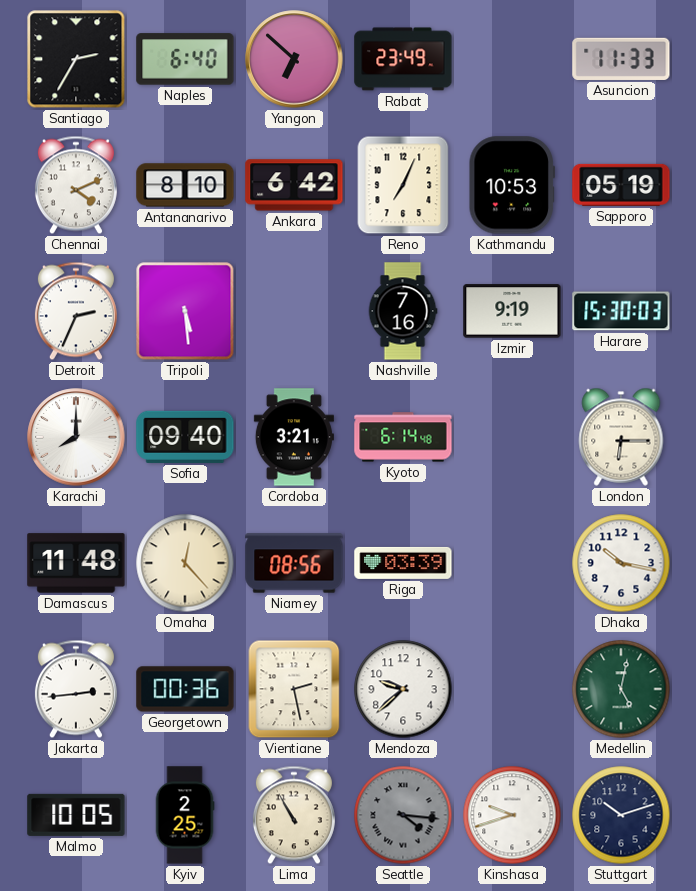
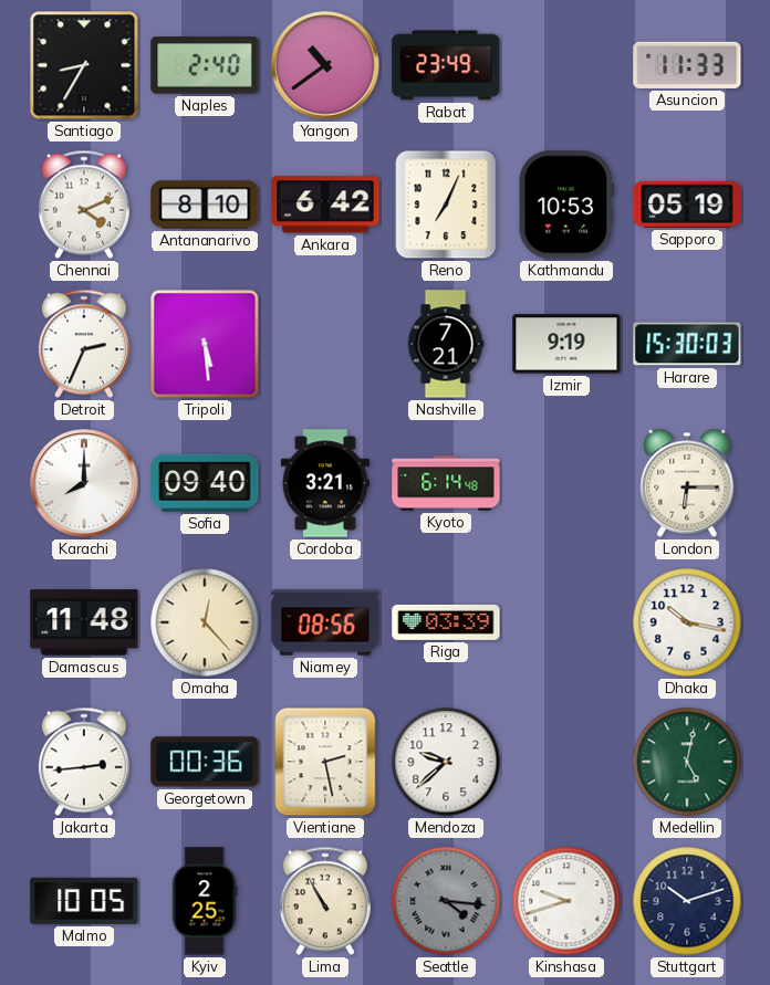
Santiago: 2:35 -> 8:35
Naples: 6:40 -> 2:40
Yangon: 6:52 -> 10:39
Nashville: 7:16 -> 7:21
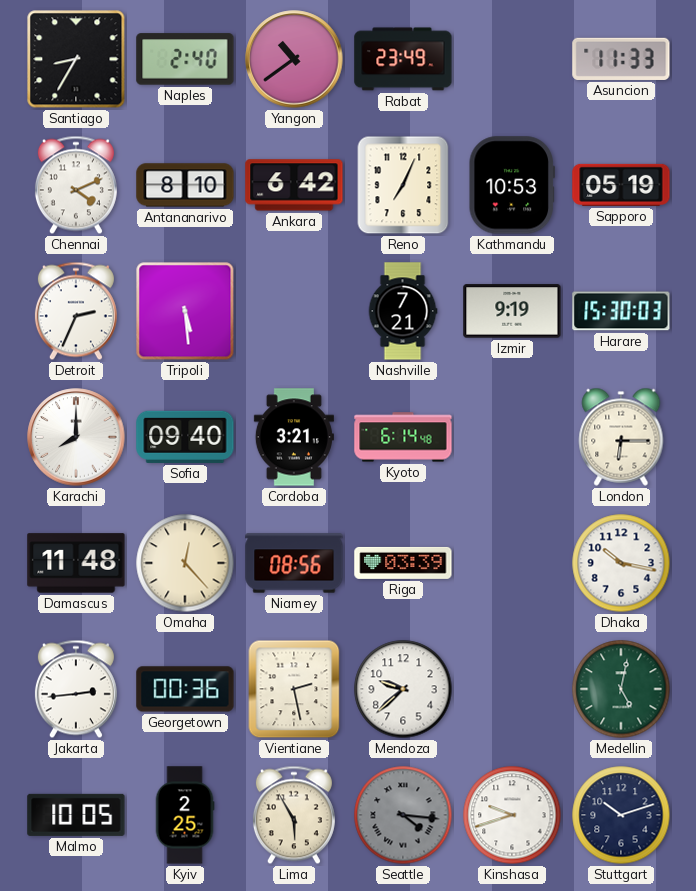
Lima: 10:55 -> 5:55
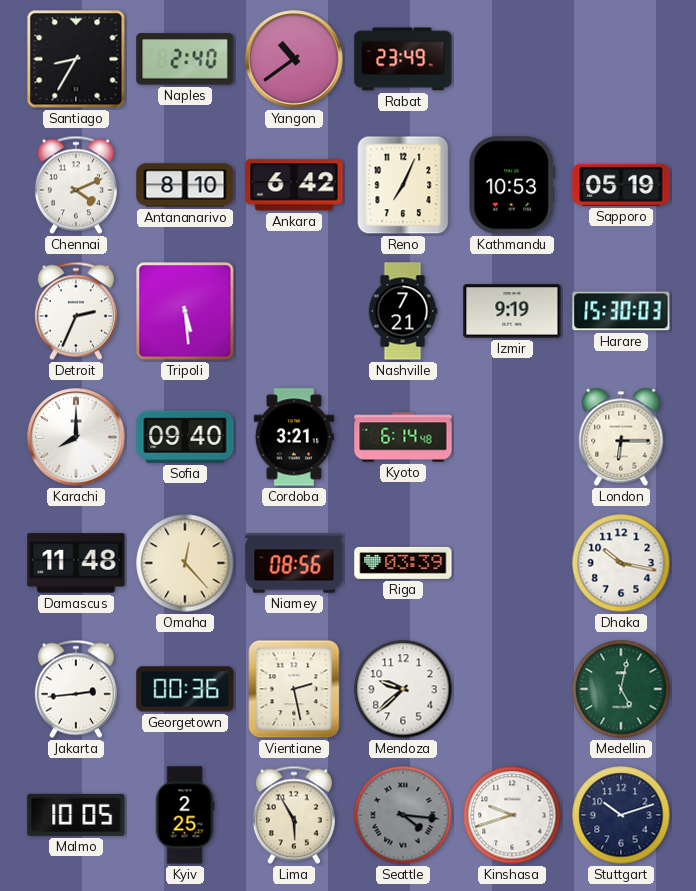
Asuncion: 11:33 -> none
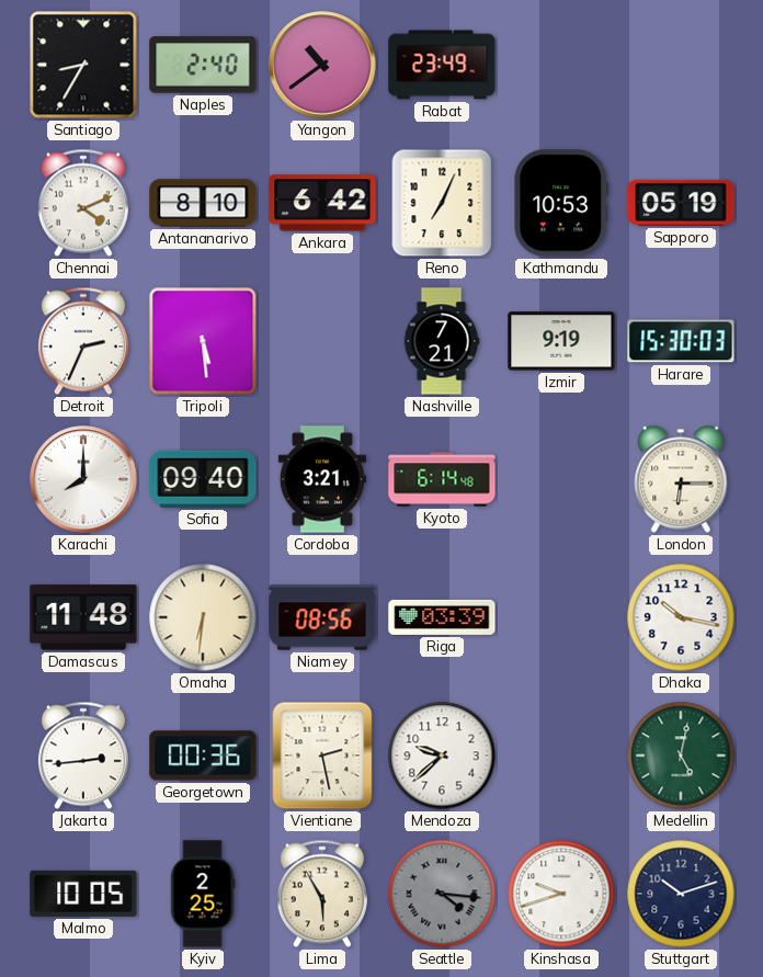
Omaha: 12:23 -> 6:31
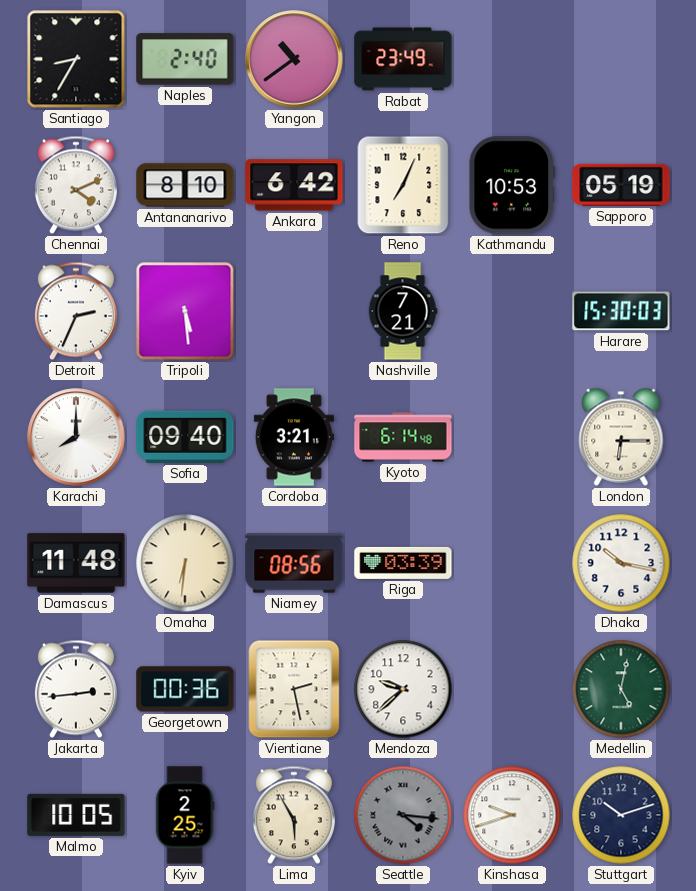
Izmir: 9:19 -> none
